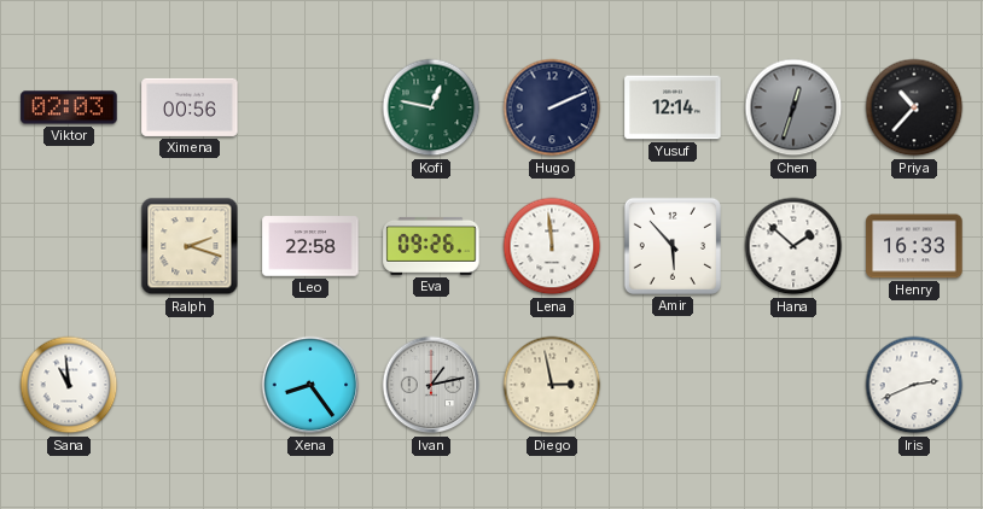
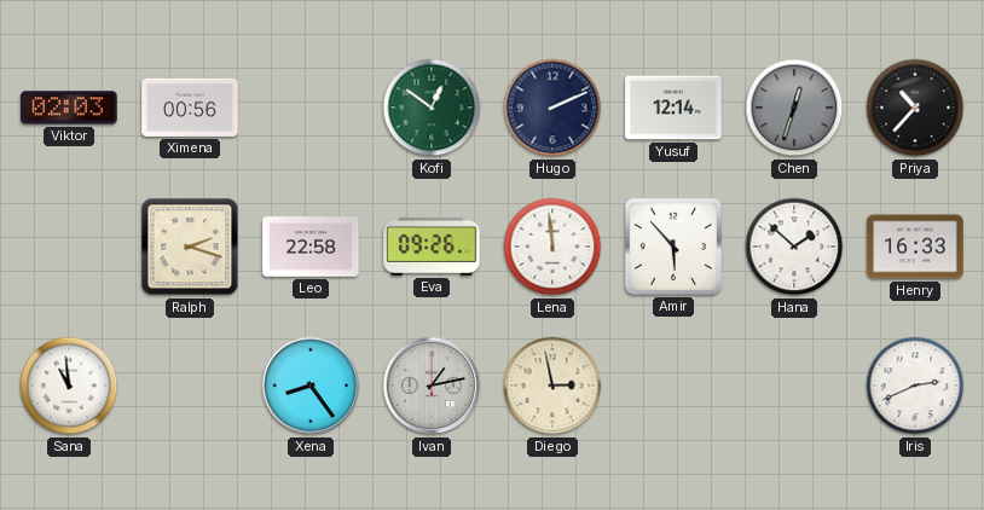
Kofi: 12:47 -> 12:51
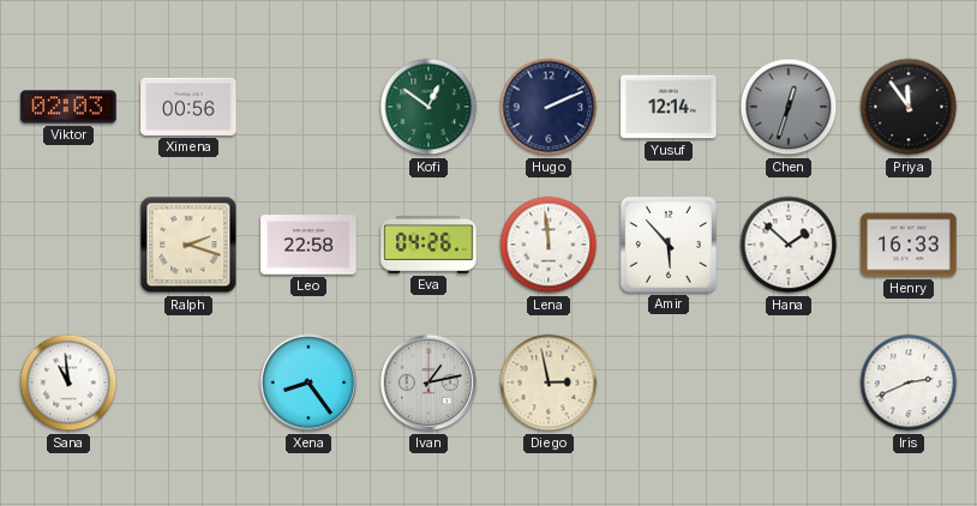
Priya: 10:37 -> 11:54
Eva: 09:26 -> 04:26
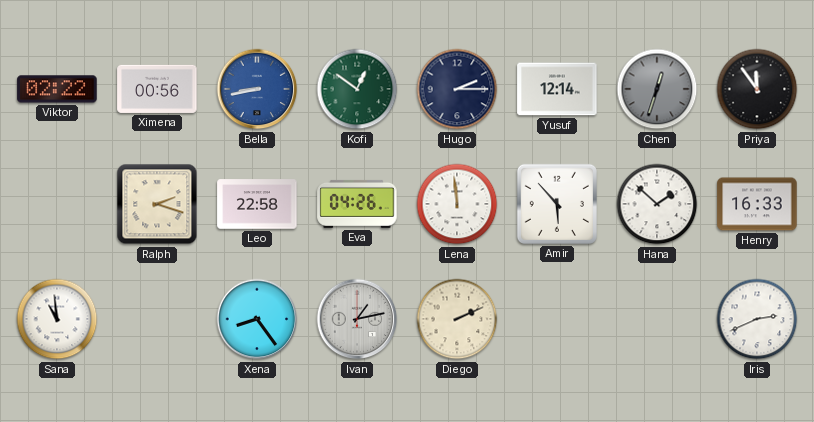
Viktor: 02:03 -> 02:22
Bella: none -> 8:43
Hugo: 2:11 -> 2:15
Diego: 2:58 -> 2:11
